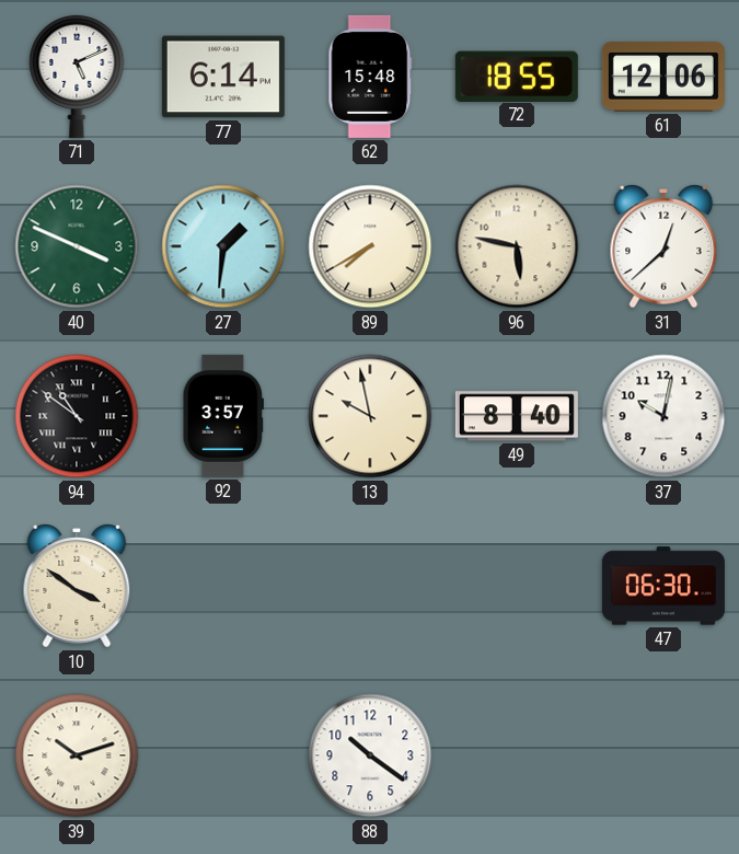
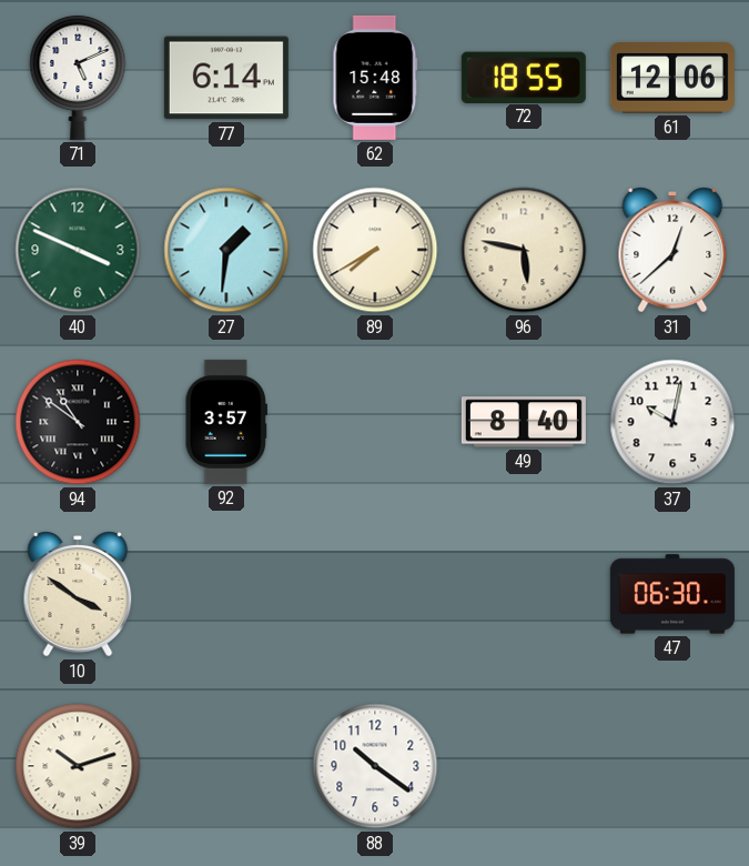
13: 9:58 -> none
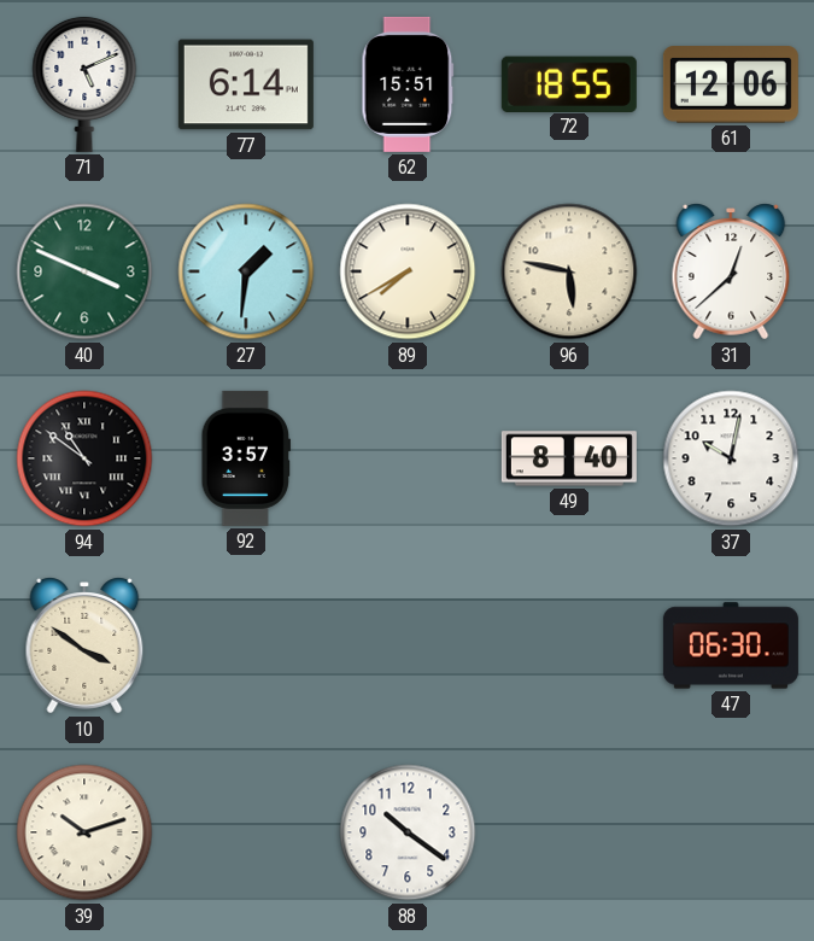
62: 15:48 -> 15:51
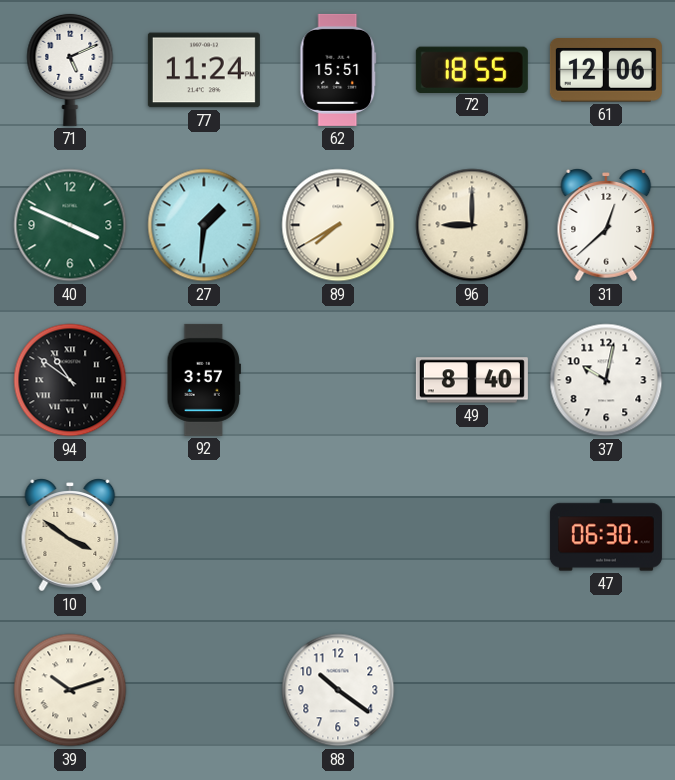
77: 6:14 -> 11:24
96: 5:47 -> 9:00
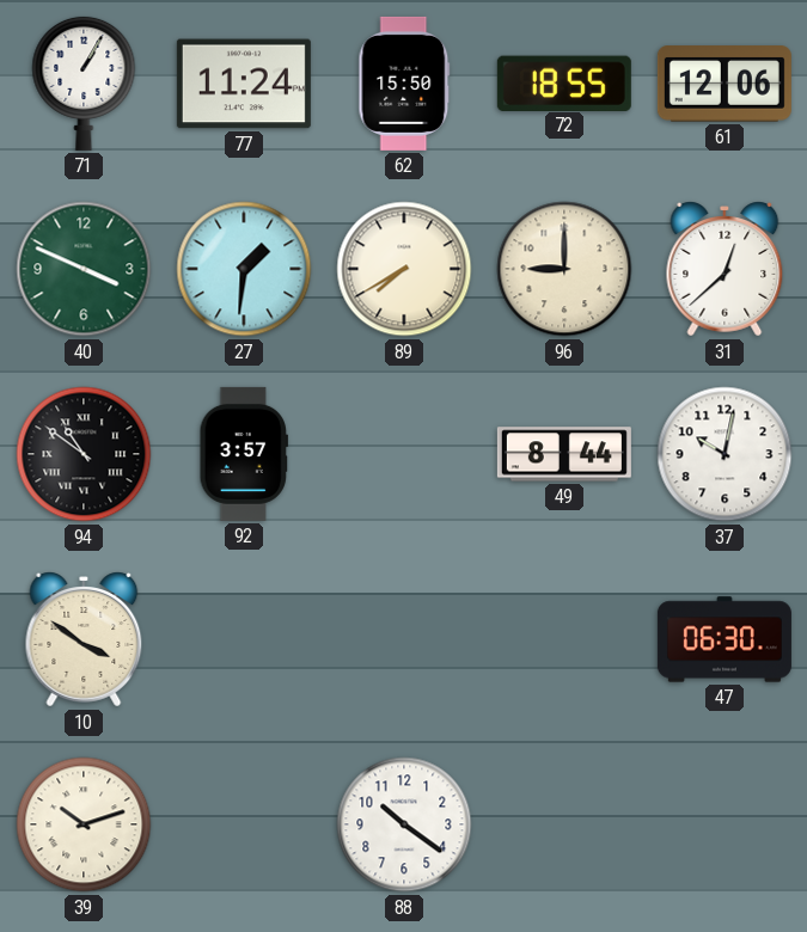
71: 5:11 -> 1:05
62: 15:51 -> 15:50
49: 8:40 -> 8:44
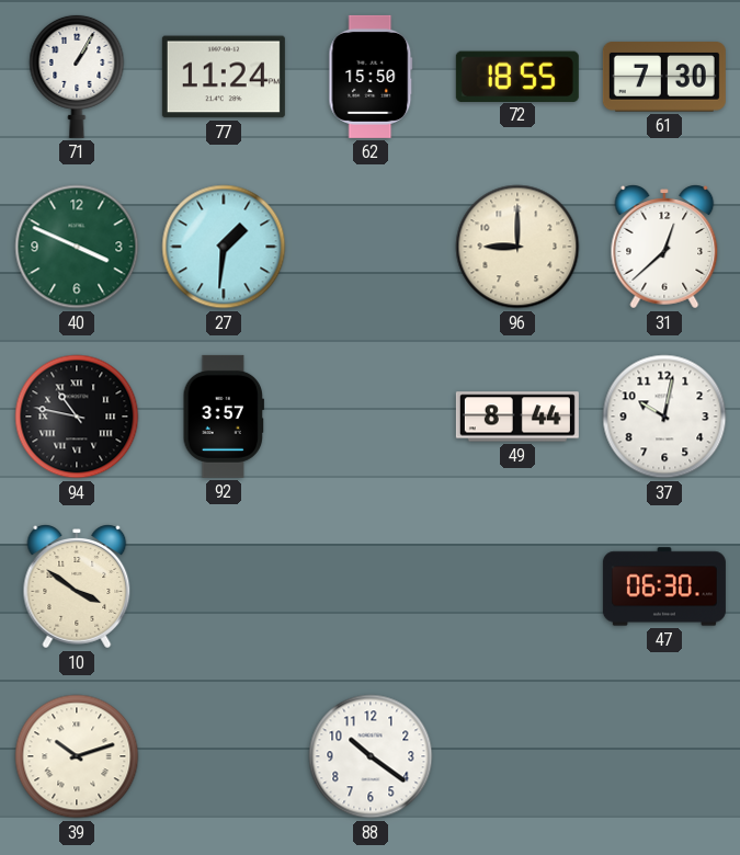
61: 12:06 -> 7:30
89: 7:40 -> none
94: 10:51 -> 10:47
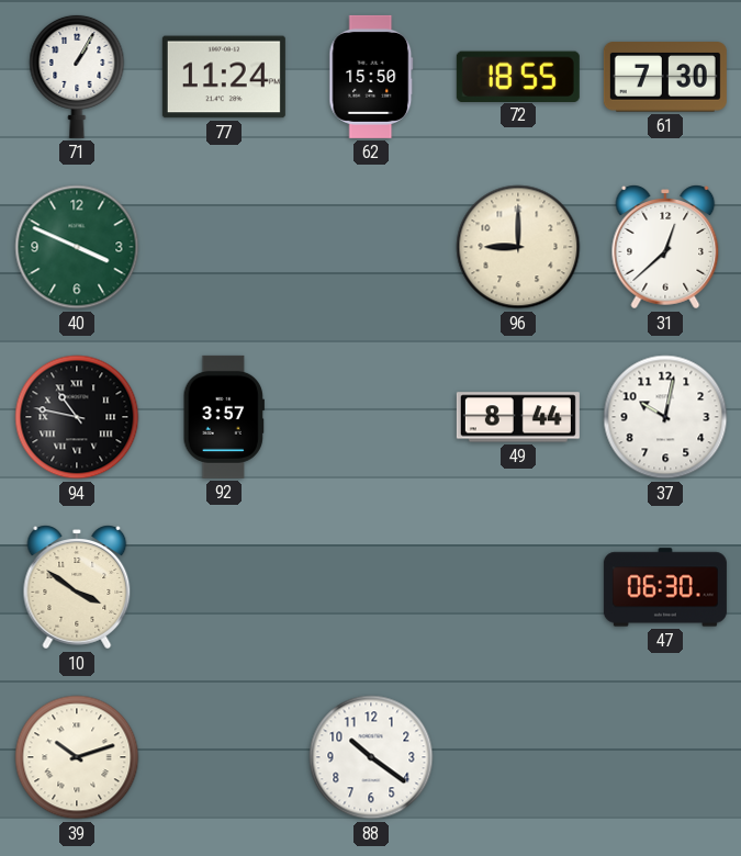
27: 1:31 -> none
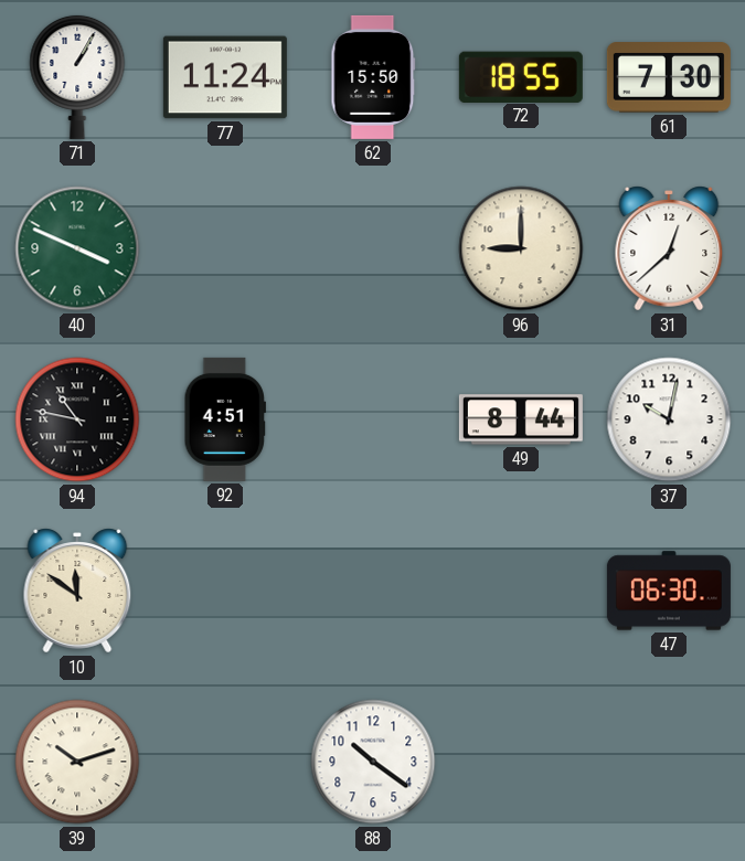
92: 3:57 -> 4:51
10: 3:51 -> 11:51
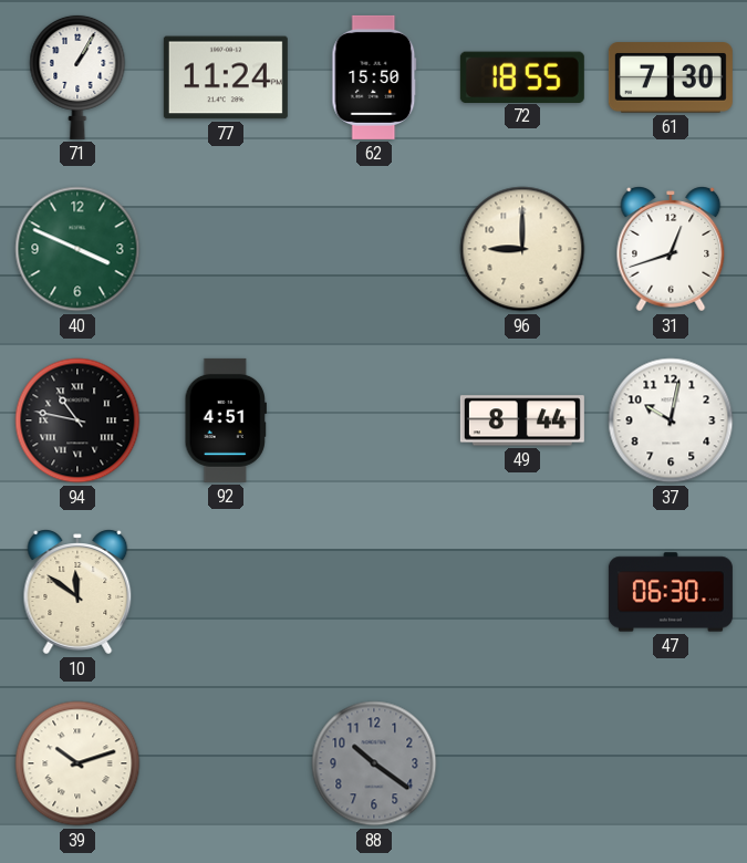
31: 12:38 -> 12:42
88 dial: white -> grey
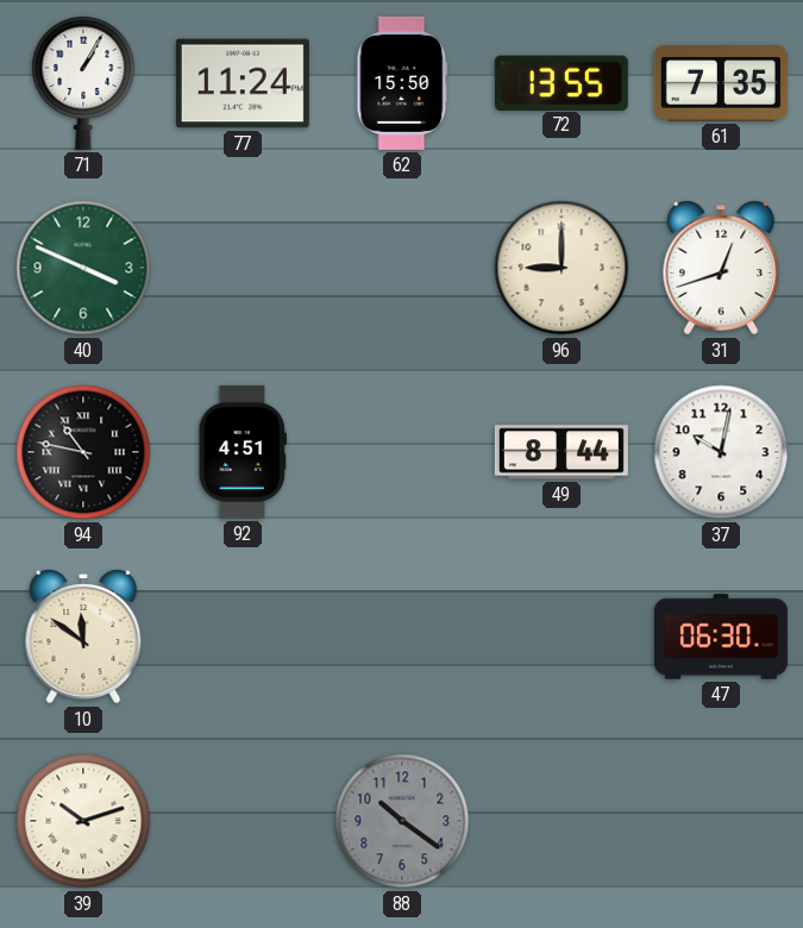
72: 18:55 -> 13:55
61: 7:30 -> 7:35
